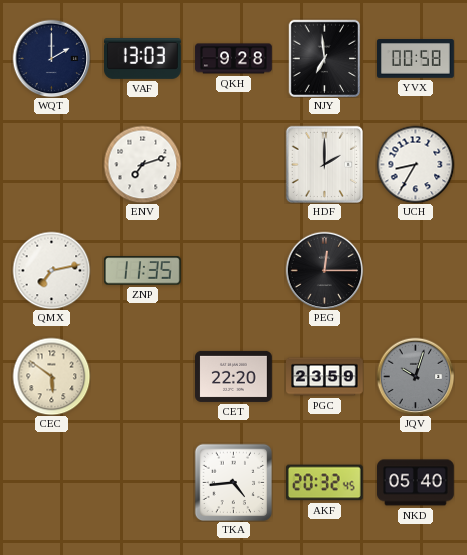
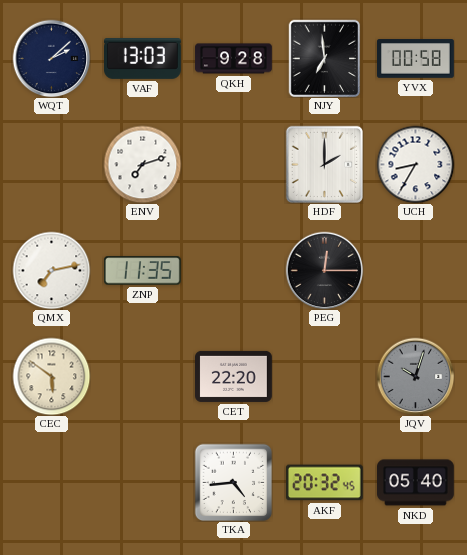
WQT: 2:00 -> 2:08
PGC: 23:59 -> none
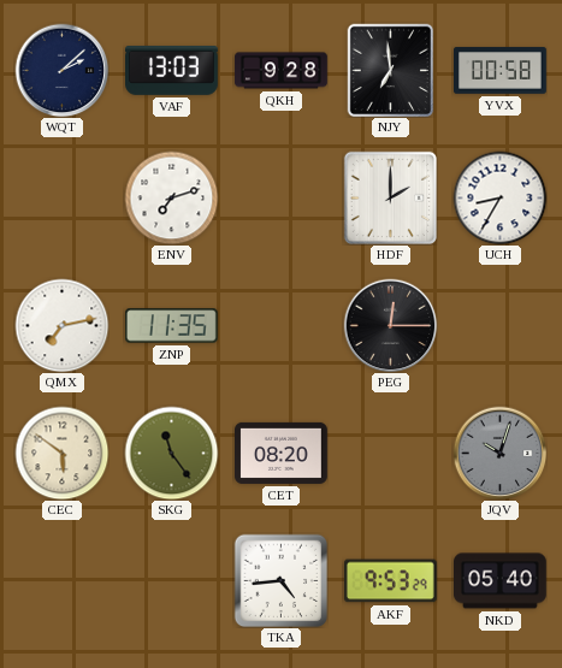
SKG: none -> 11:24
CET: 22:20 -> 08:20
AKF: 20:32 -> 9:53
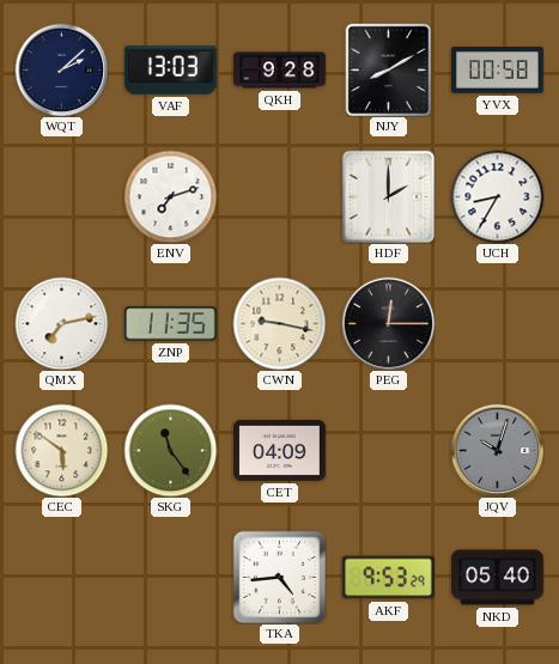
NJY: 6:59 -> 8:10
CWN: none -> 9:17
CET: 08:20 -> 04:09
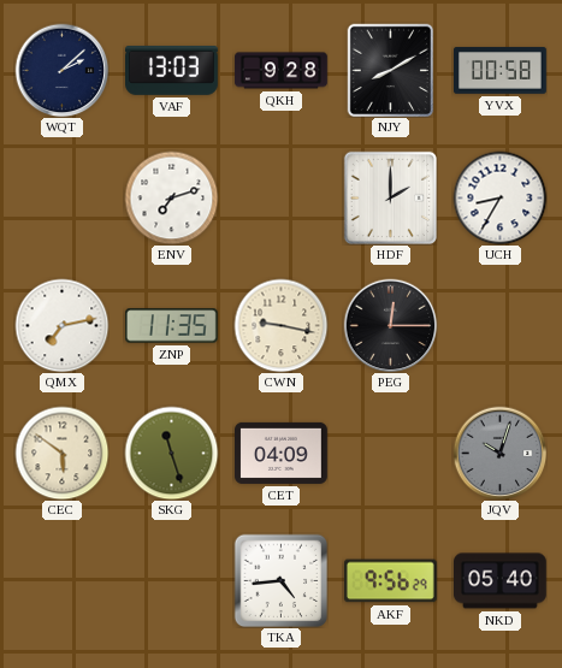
SKG: 11:24 -> 11:27
AKF: 9:53 -> 9:56
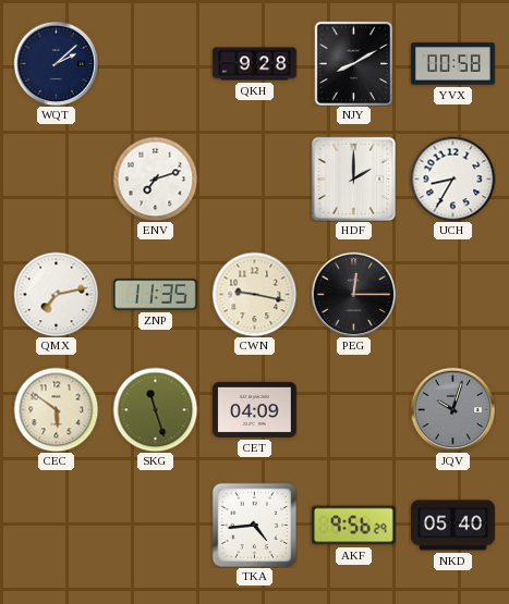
VAF: 13:03 -> none
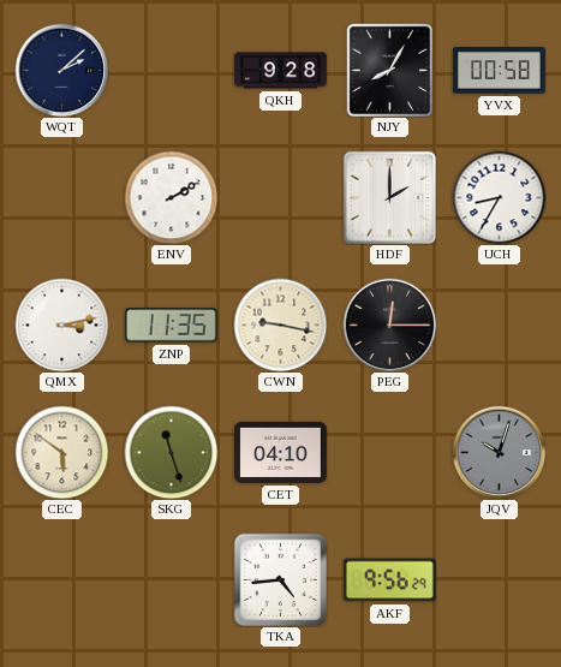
NJY: 8:10 -> 8:05
ENV: 7:12 -> 2:10
QMX: 7:13 -> 3:13
CET: 04:09 -> 04:10
NKD: 05:40 -> none
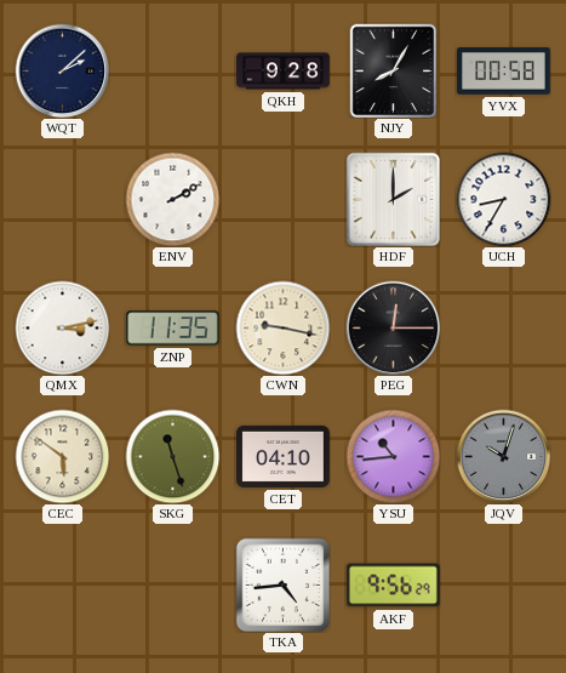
YSU: none -> 10:44
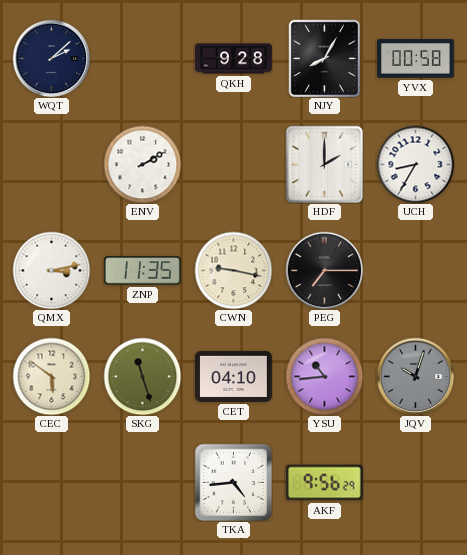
PEG: 12:15 -> 7:15
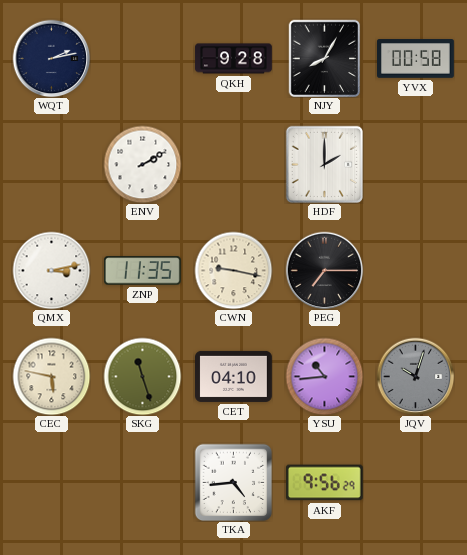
WQT: 2:08 -> 2:13
UCH: 8:35 -> none
CEC: 5:51 -> 5:47
